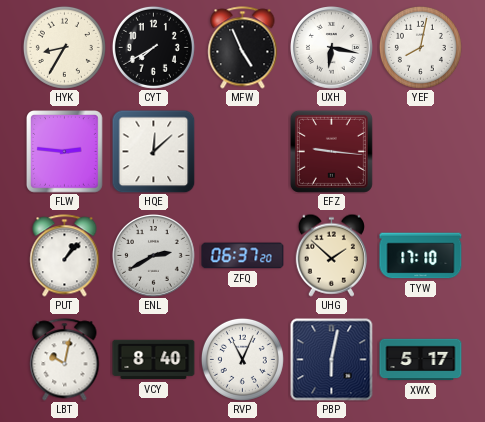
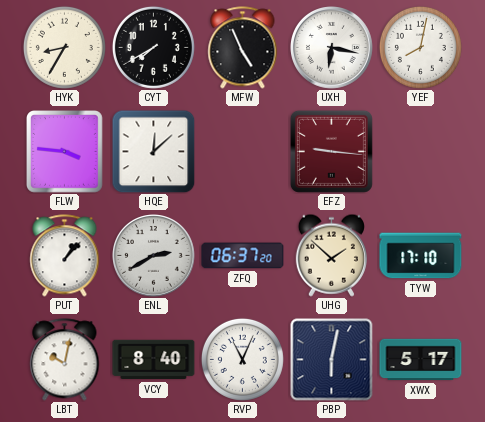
FLW: 2:46 -> 3:46
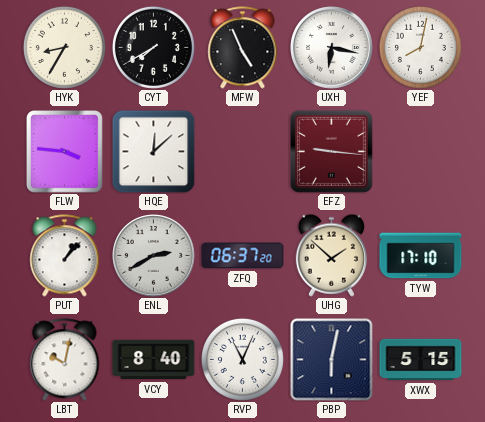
XWX: 5:17 -> 5:15
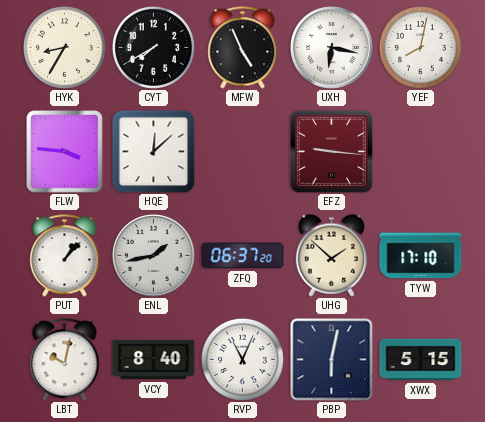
ENL: 2:40 -> 1:43
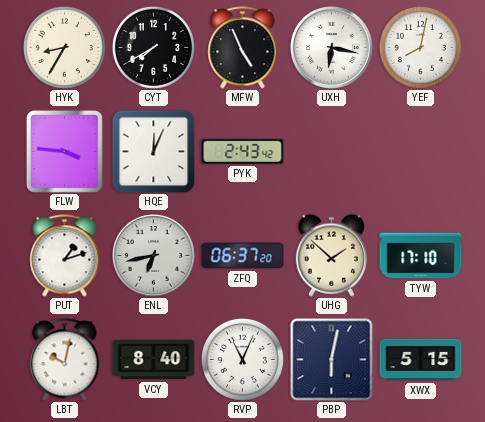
HQE: 12:08 -> 12:04
PYK: none -> 2:43
EFZ: 9:16 -> none
PUT: 1:07 -> 1:12
ENL: 1:43 -> 6:43
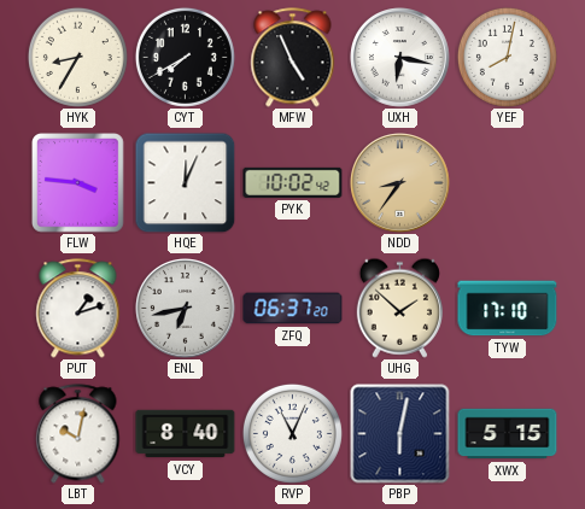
PYK: 2:43 -> 10:02
NDD: none -> 8:36
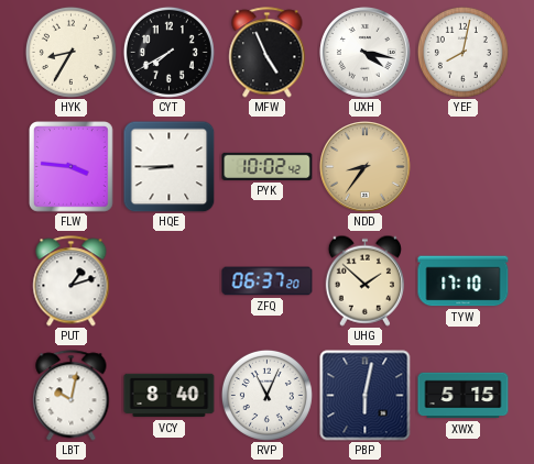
UXH: 6:17 -> 4:17
HQE: 12:04 -> 8:45
ENL: 6:43 -> none
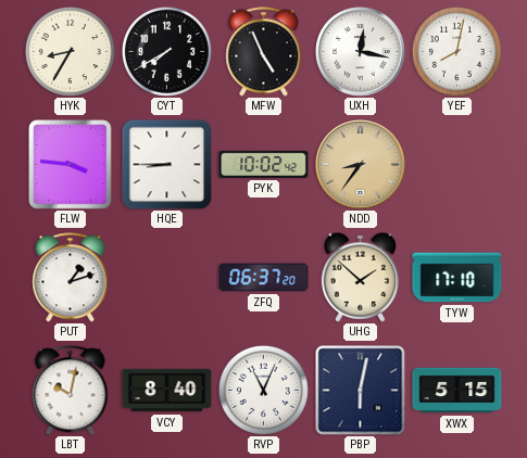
UXH: 4:17 -> 12:17
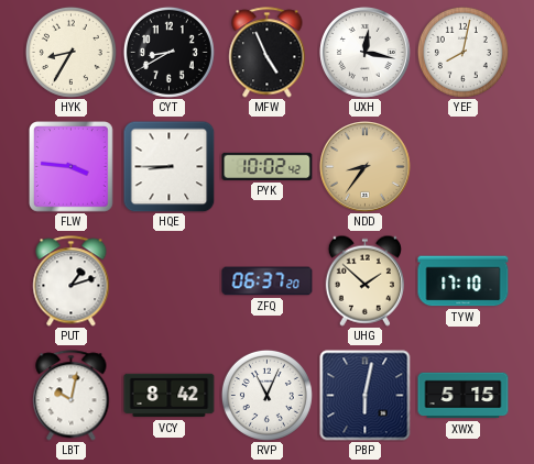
CYT: 7:40 -> 8:40
VCY: 8:40 -> 8:42
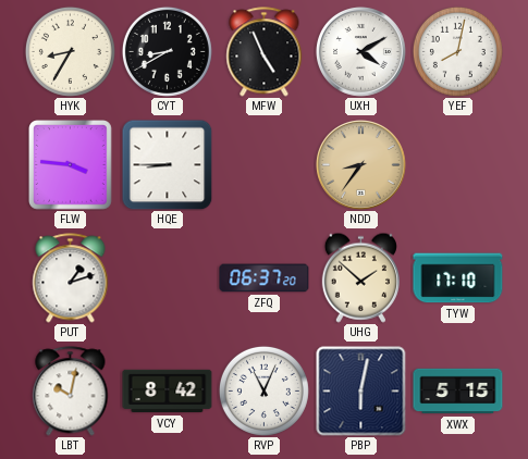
UXH: 12:17 -> 4:10
PYK: 10:02 -> none
